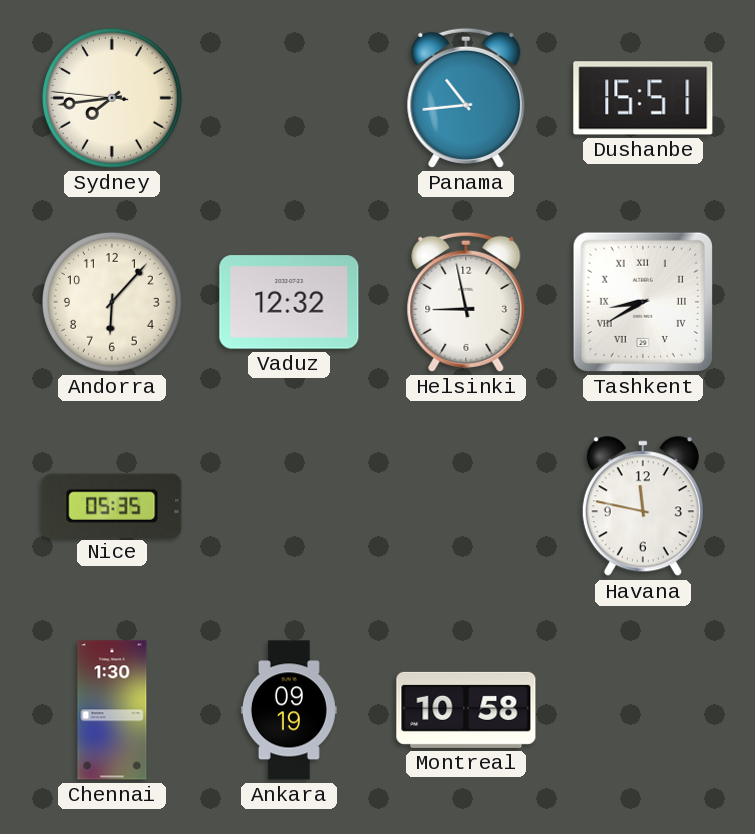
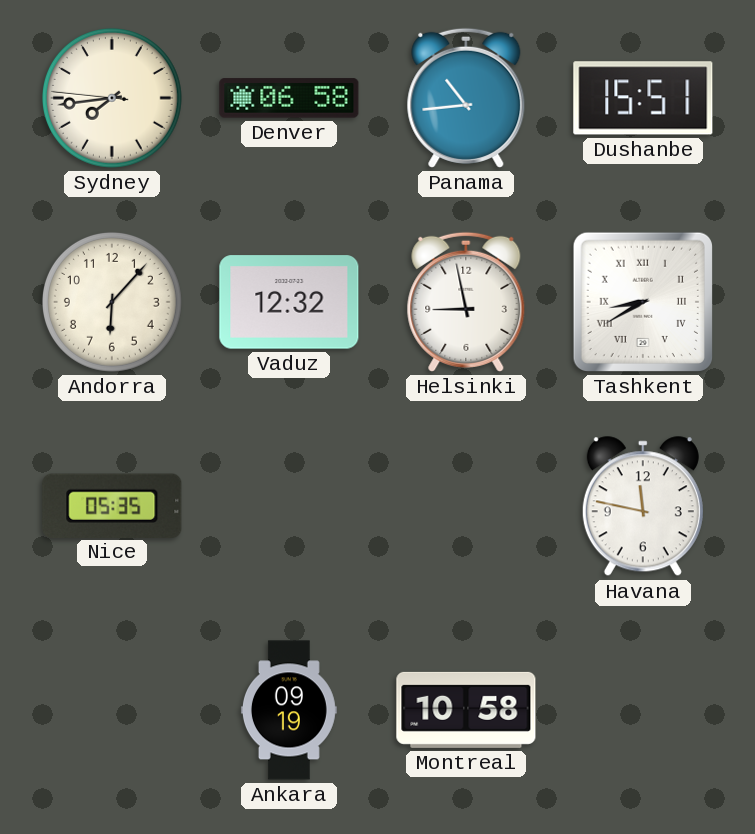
Denver: none -> 06:58
Chennai: 1:30 -> none
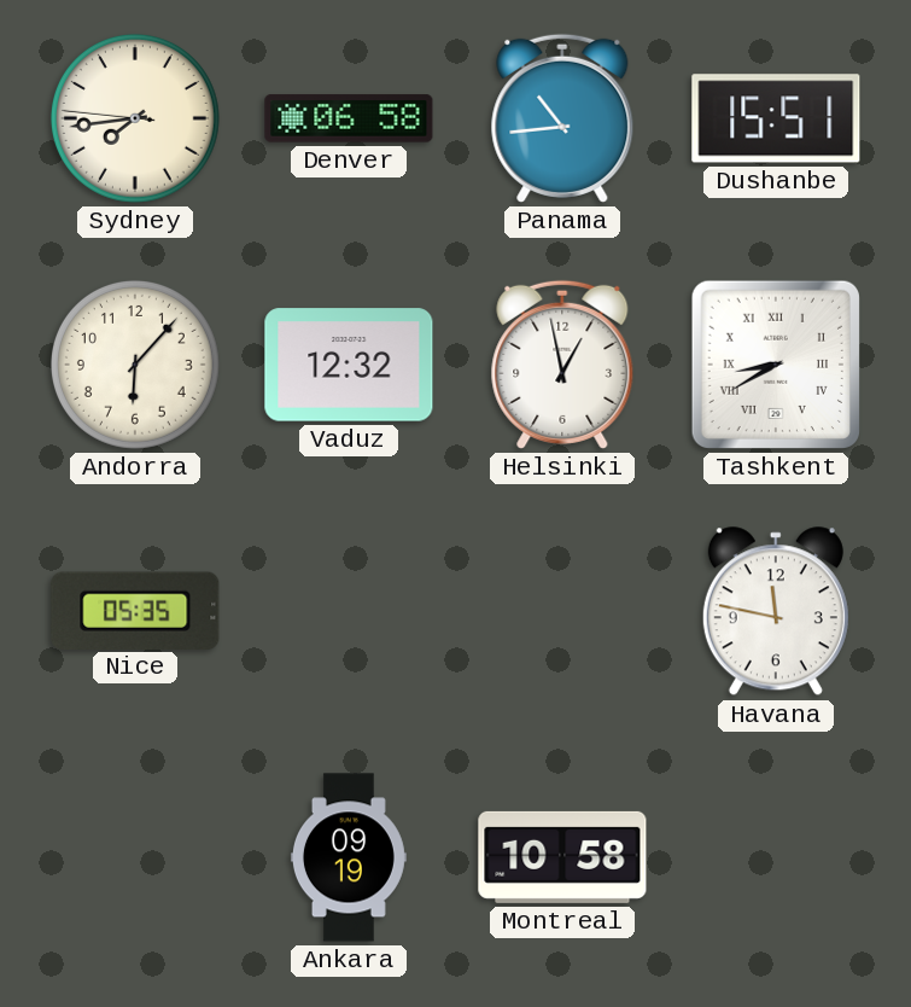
Helsinki: 8:58 -> 12:58
